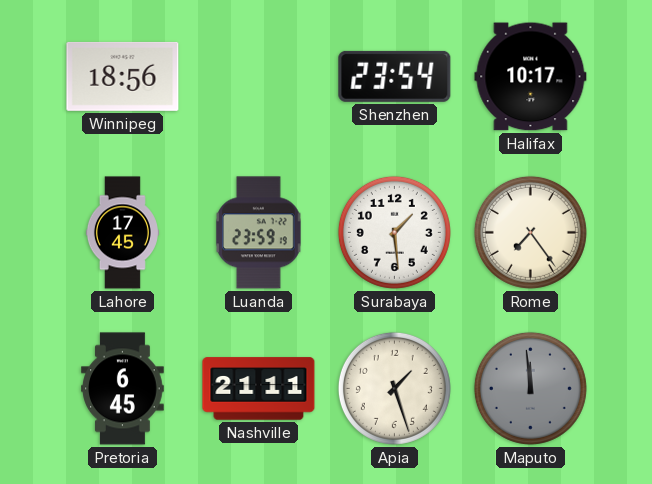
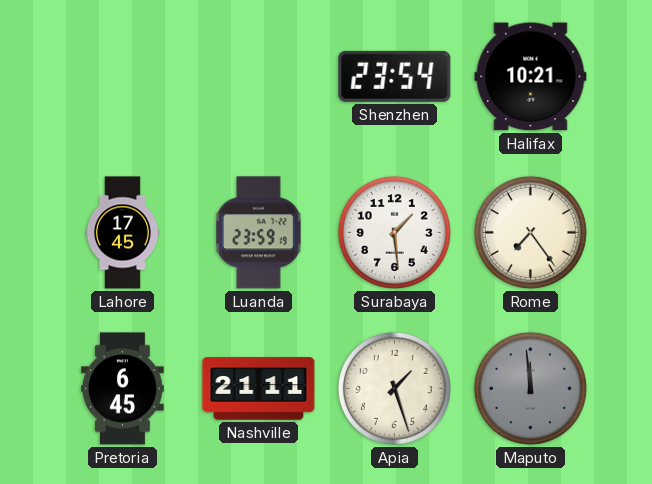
Winnipeg: 18:56 -> none
Halifax: 10:17 -> 10:21
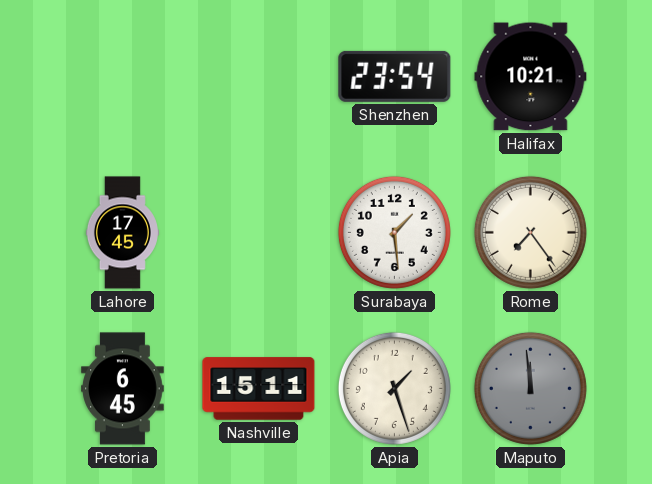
Luanda: 23:59 -> none
Nashville: 21:11 -> 15:11
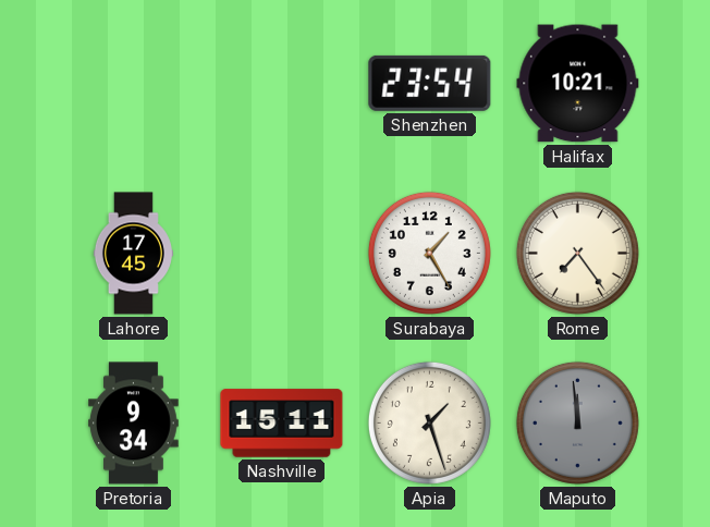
Surabaya: 1:29 -> 1:25
Pretoria: 6:45 -> 9:34
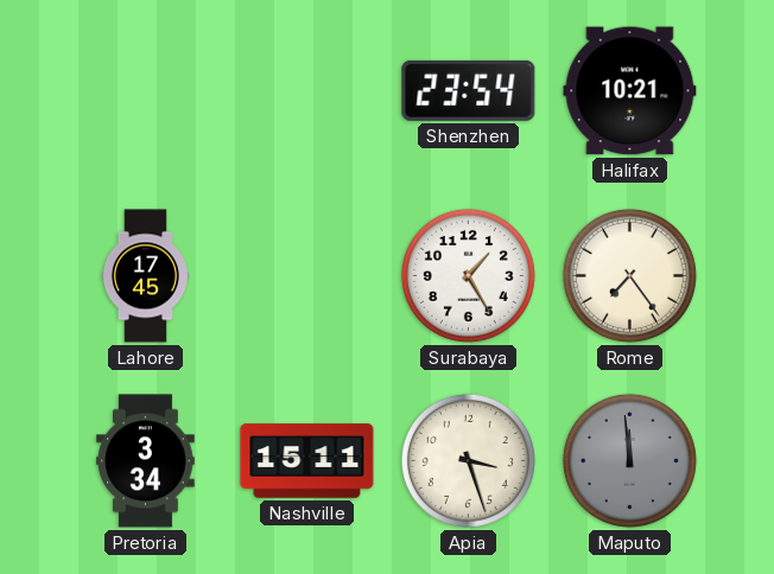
Pretoria: 9:34 -> 3:34
Apia: 1:27 -> 3:27
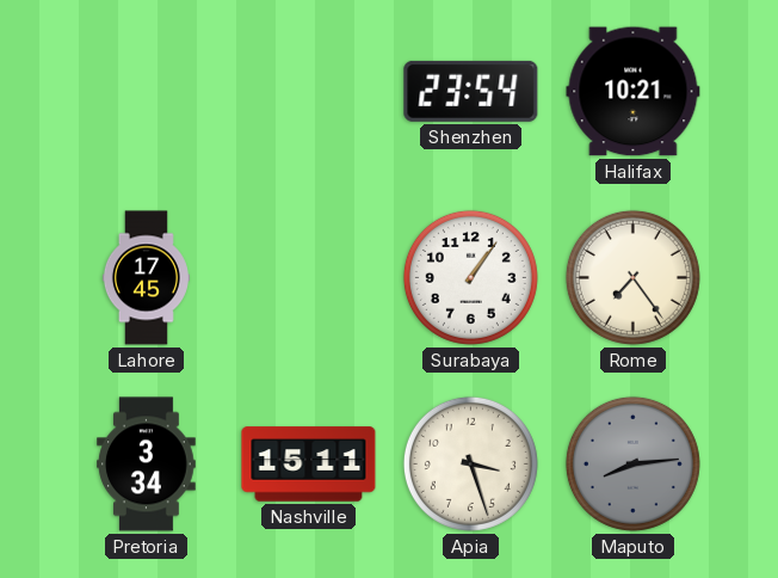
Surabaya: 1:25 -> 1:06
Maputo: 11:59 -> 8:14
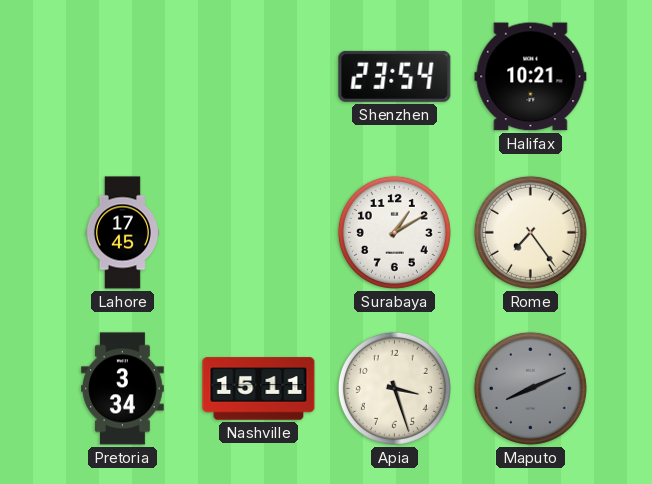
Surabaya: 1:06 -> 1:10
Maputo: 8:14 -> 8:11
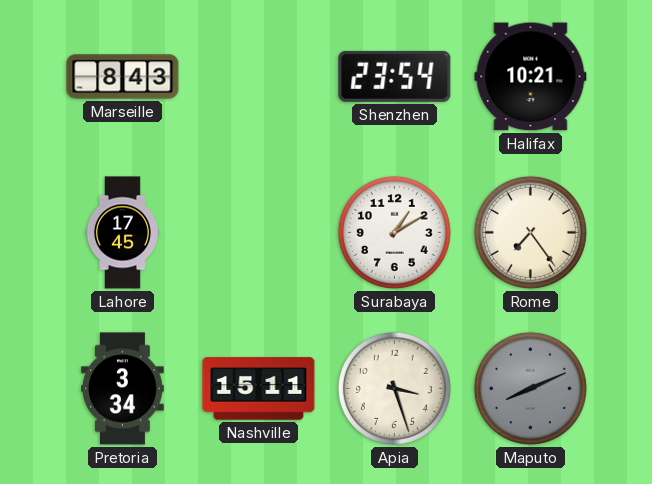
Marseille: none -> 8:43
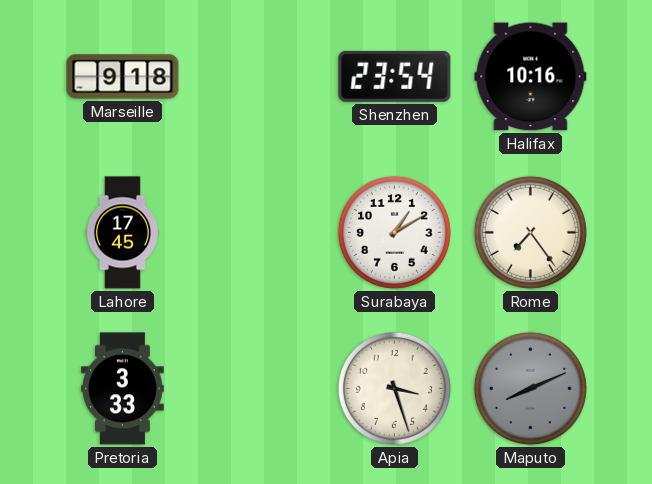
Marseille: 8:43 -> 9:18
Halifax: 10:21 -> 10:16
Pretoria: 3:34 -> 3:33
Nashville: 15:11 -> none
